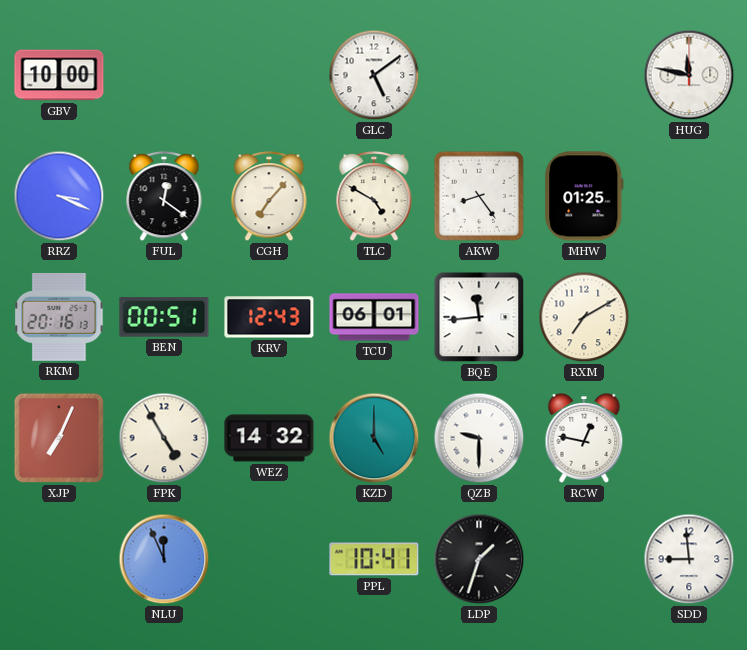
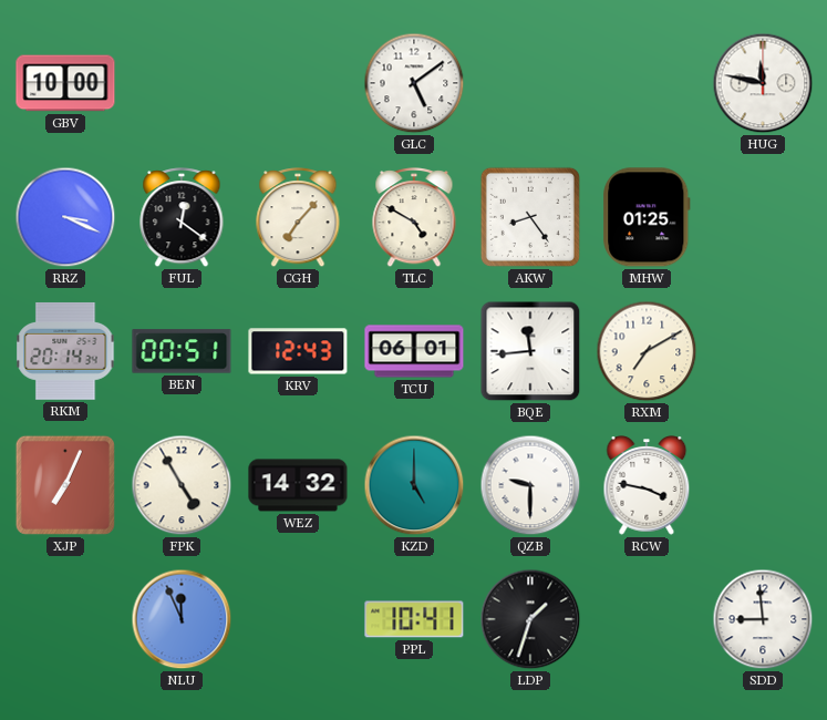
RKM: 20:16 -> 20:14
RCW: 12:47 -> 3:47
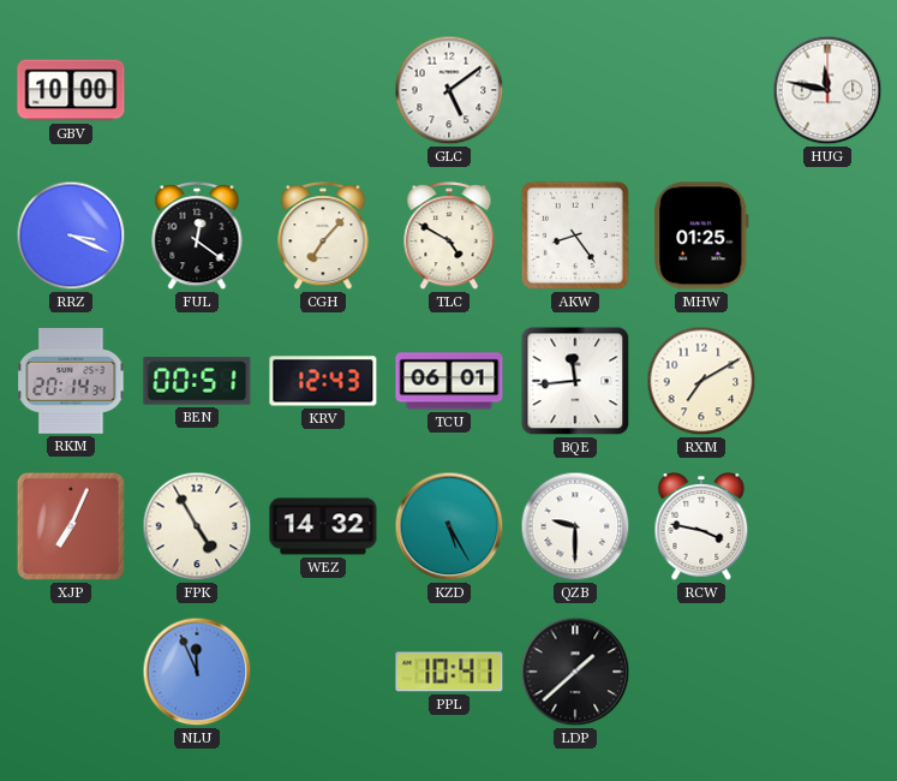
KZD: 5:00 -> 5:25
LDP: 1:33 -> 1:38
SDD: 8:59 -> none
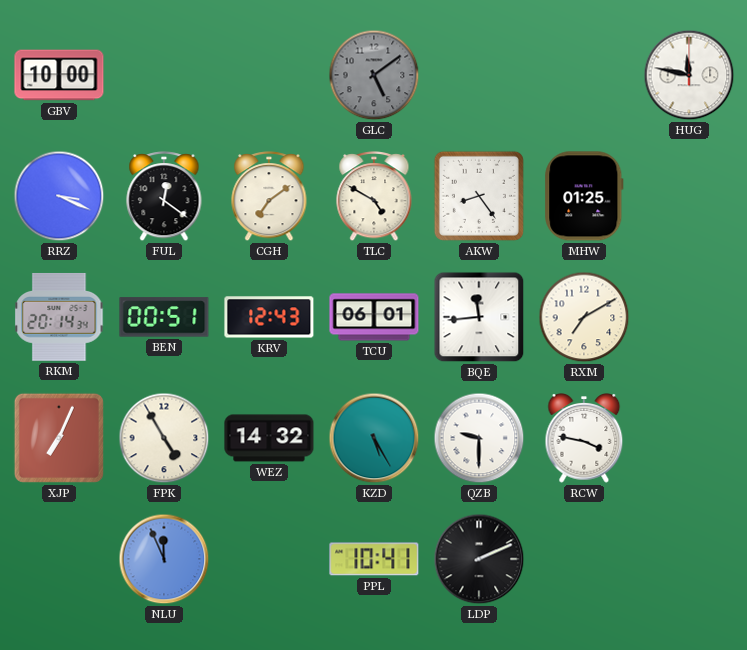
GLC dial: white -> grey
CGH: 7:07 -> 7:09
LDP: 1:38 -> 2:11
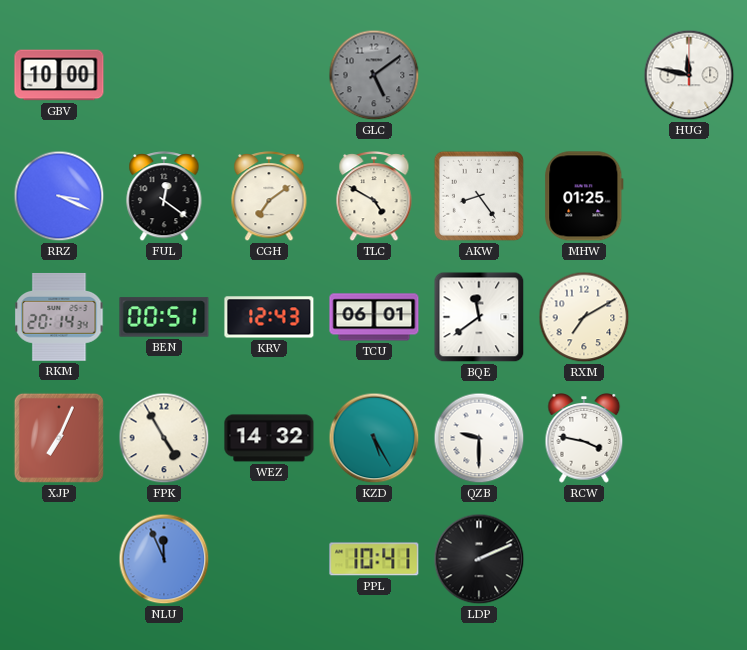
BQE: 11:44 -> 11:39
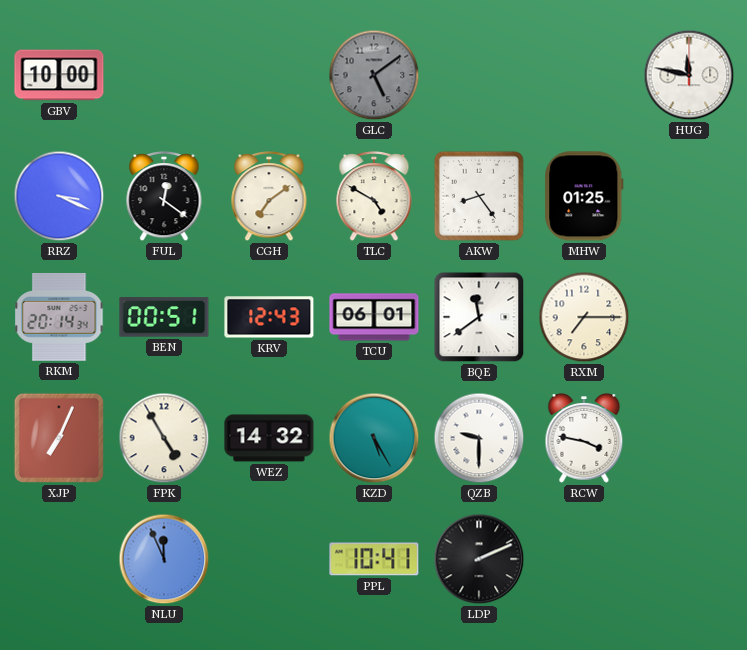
RXM: 7:10 -> 7:15
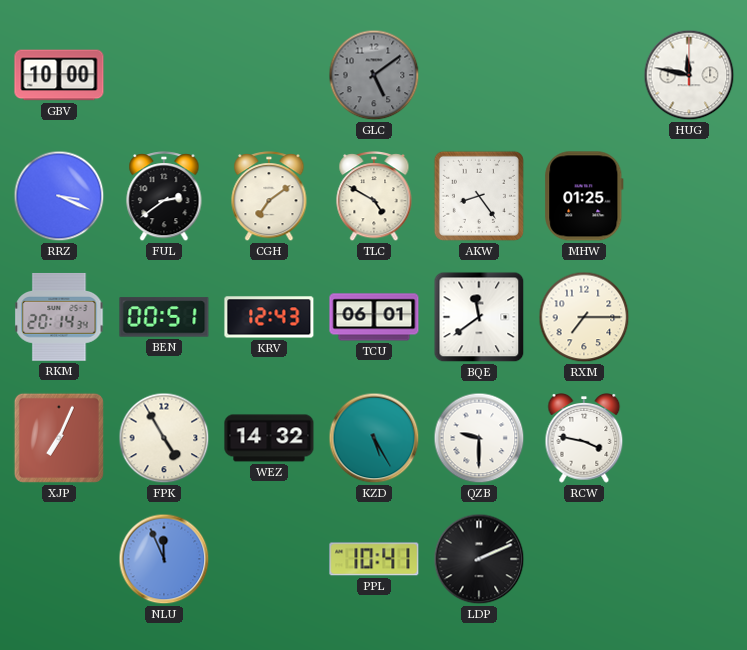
FUL: 12:21 -> 2:39
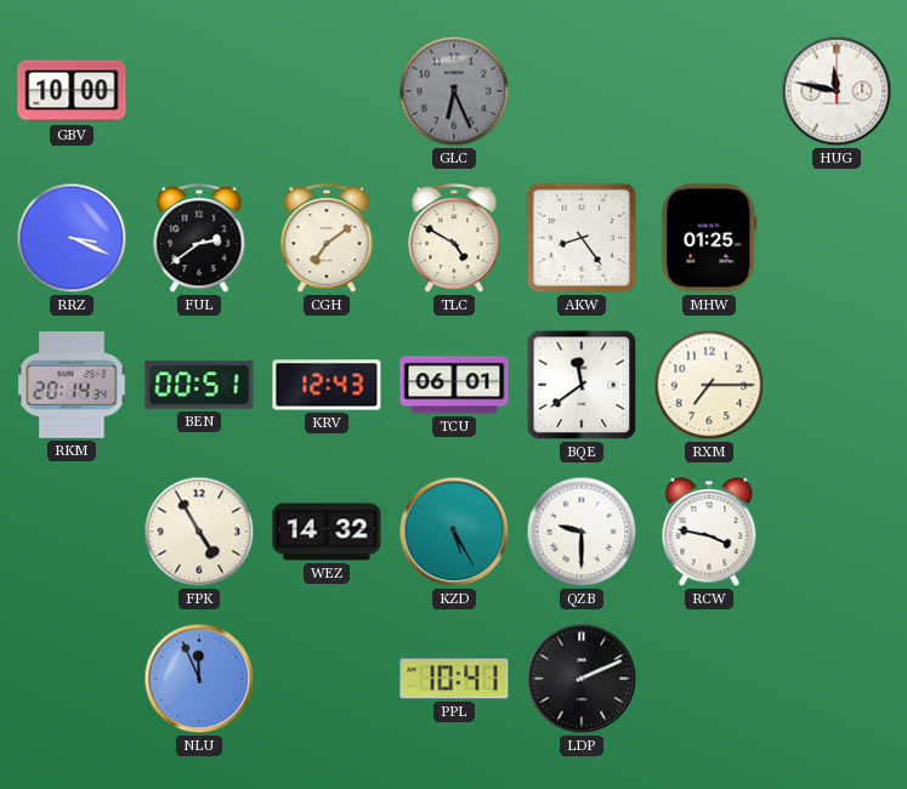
GLC: 5:09 -> 6:26
XJP: 7:04 -> none
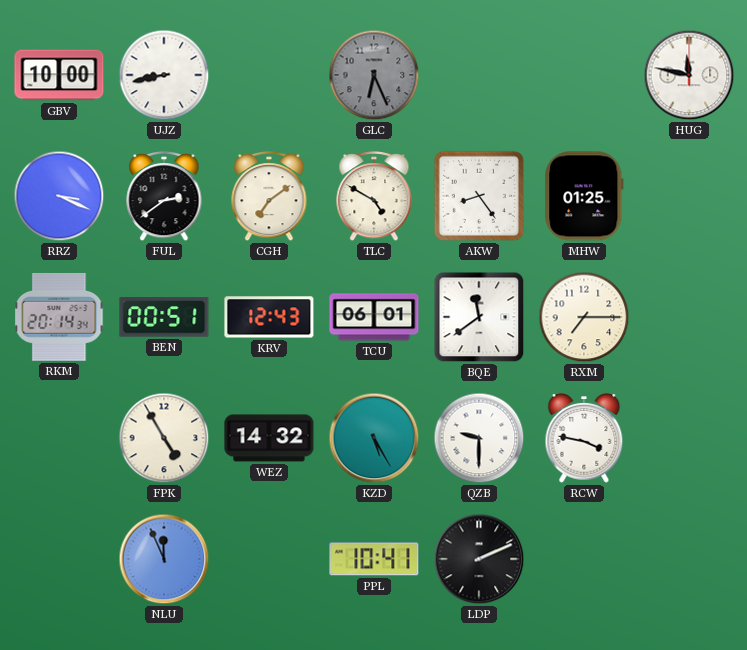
UJZ: none -> 8:43
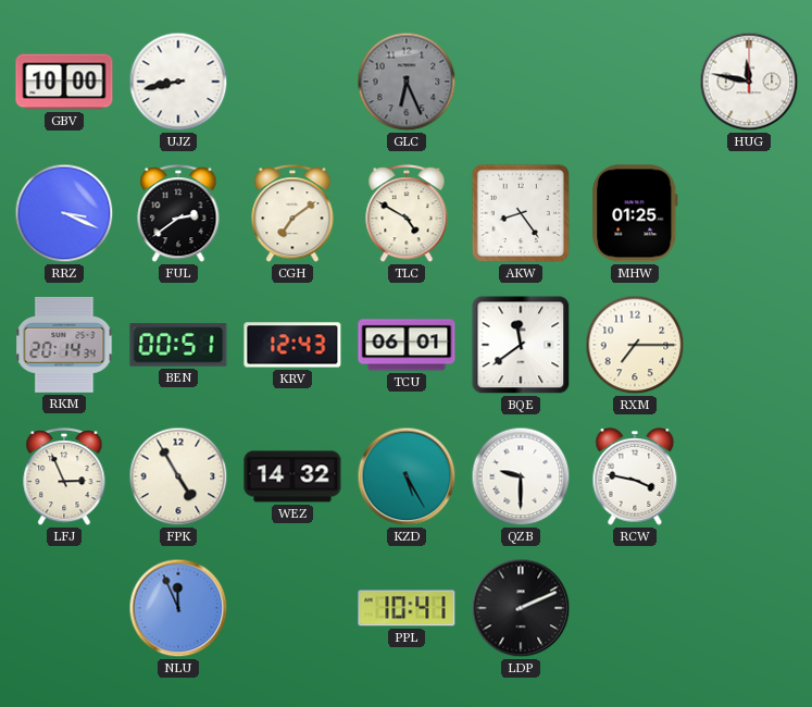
LFJ: none -> 2:56
